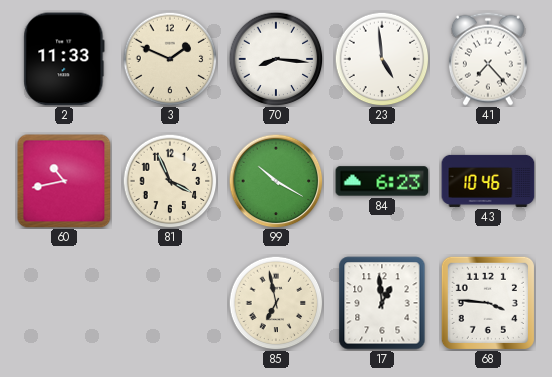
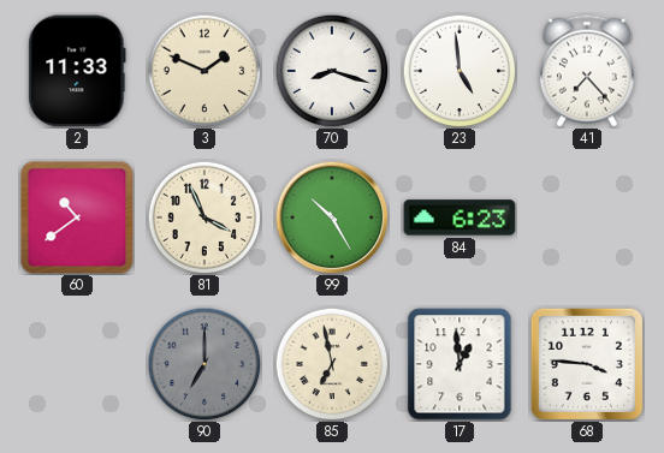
70: 8:16 -> 8:18
60: 10:43 -> 10:39
99: 10:20 -> 10:25
43: 10:46 -> none
90: none -> 7:00
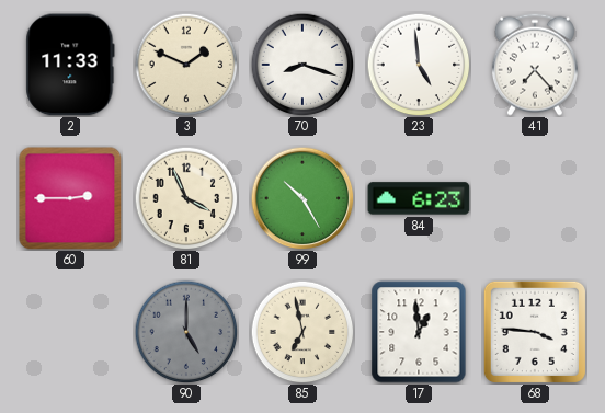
60: 10:39 -> 2:45
90: 7:00 -> 5:00
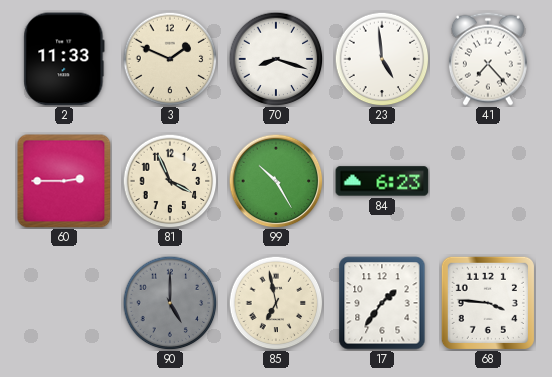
17: 12:59 -> 1:36
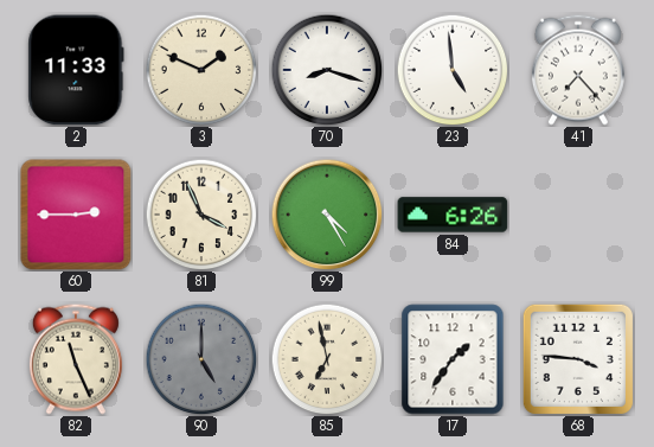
99: 10:25 -> 4:25
84: 6:23 -> 6:26
82: none -> 11:26
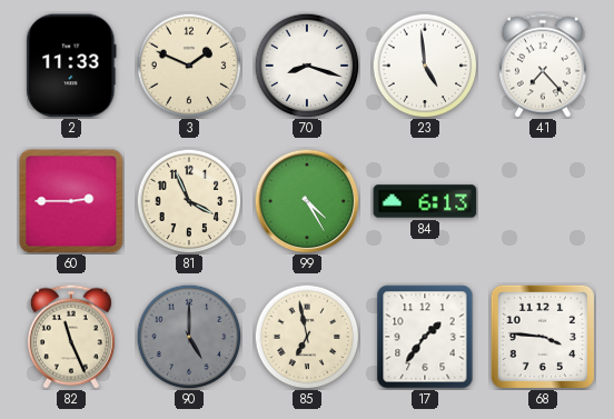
84: 6:26 -> 6:13
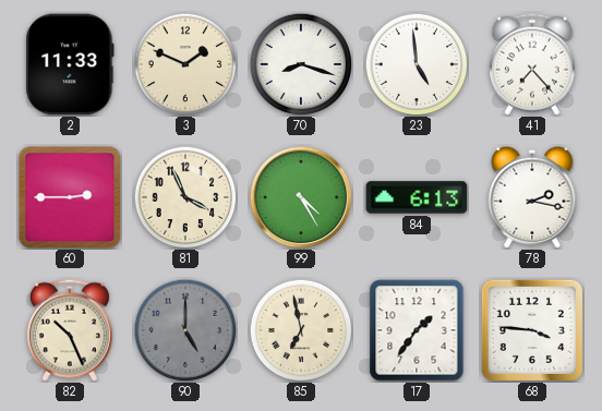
78: none -> 2:17
82: 11:26 -> 10:26
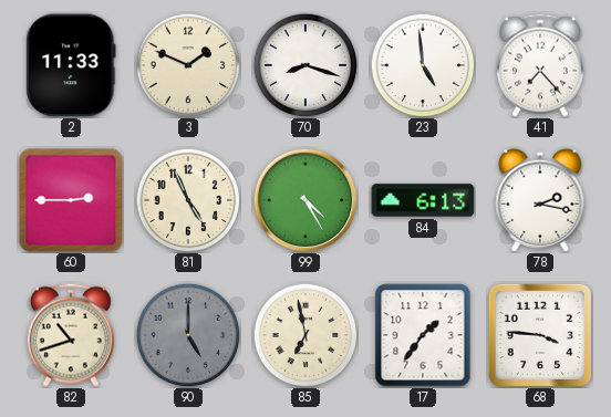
81: 3:56 -> 4:56
82: 10:26 -> 10:42
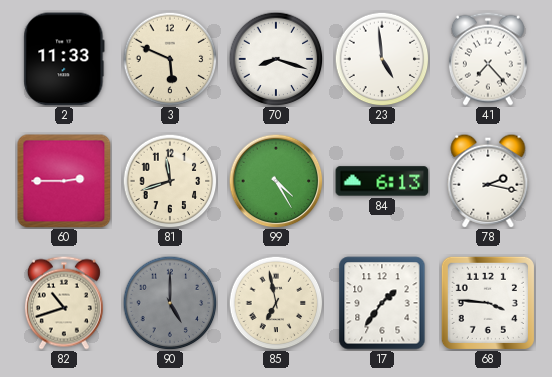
3: 1:49 -> 5:49
81: 4:56 -> 11:42
